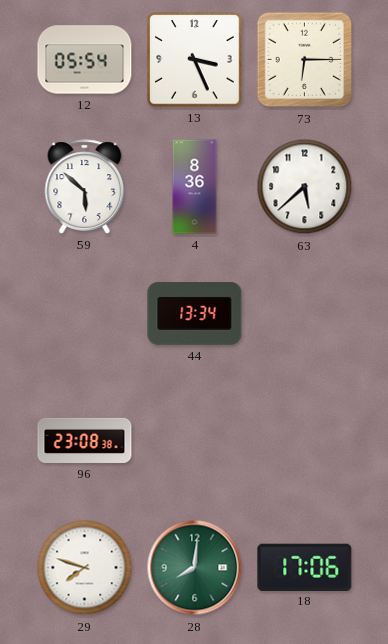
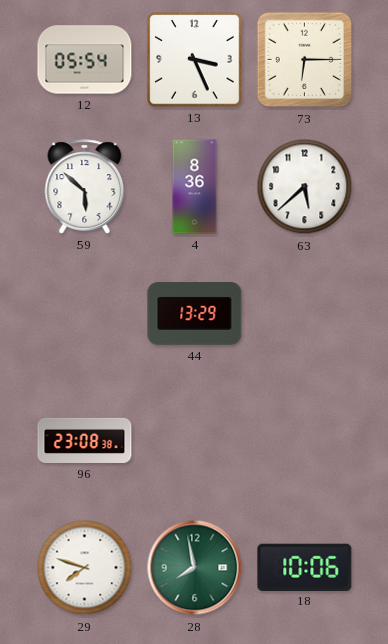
44: 13:34 -> 13:29
28: 8:01 -> 7:58
18: 17:06 -> 10:06
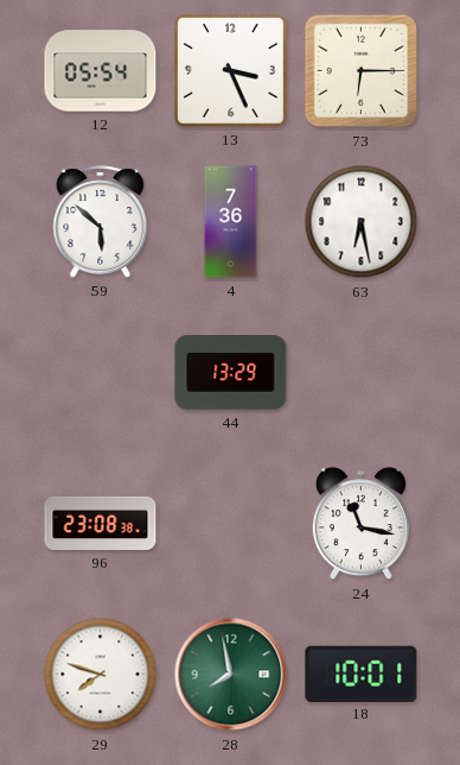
4: 8:36 -> 7:36
63: 5:38 -> 6:28
24: none -> 11:17
18: 10:06 -> 10:01
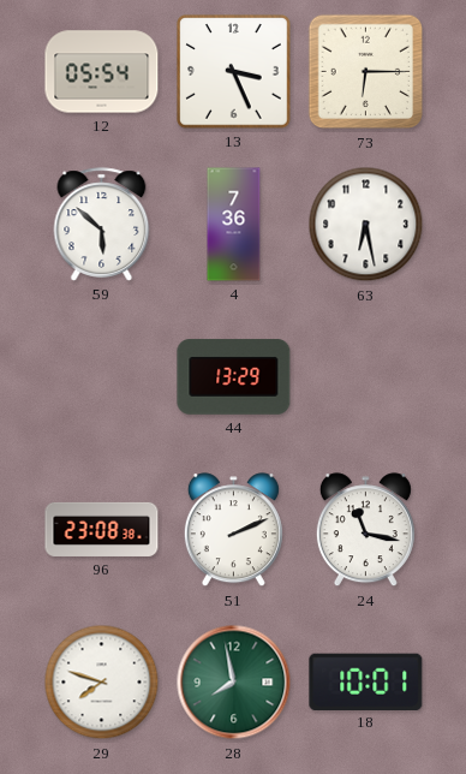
51: none -> 2:11
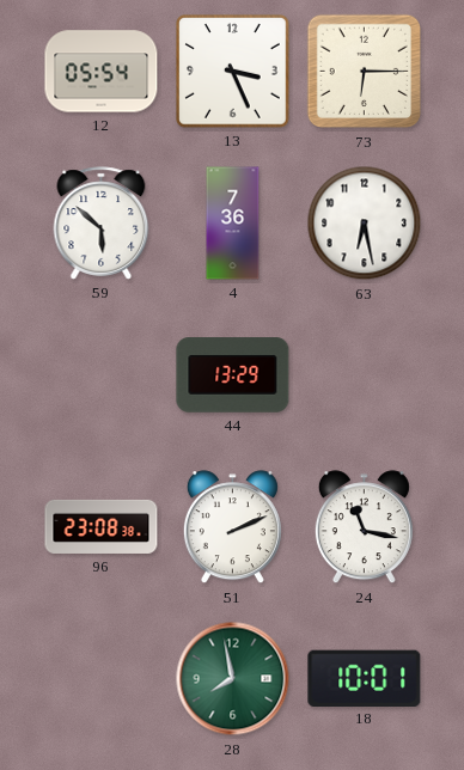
29: 7:48 -> none
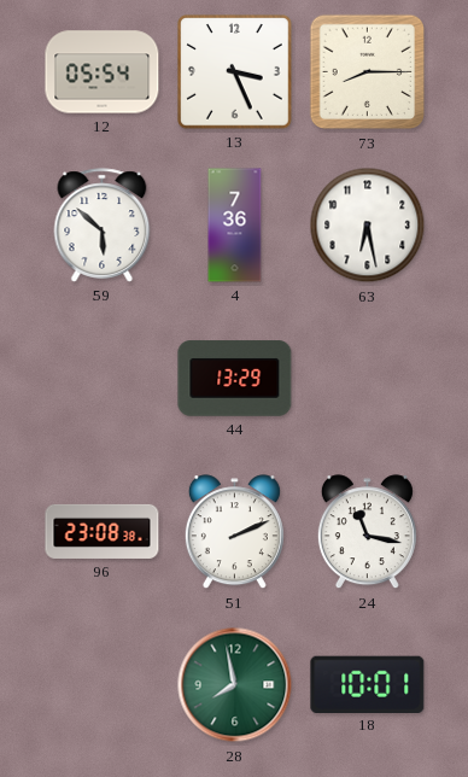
73: 6:15 -> 8:15
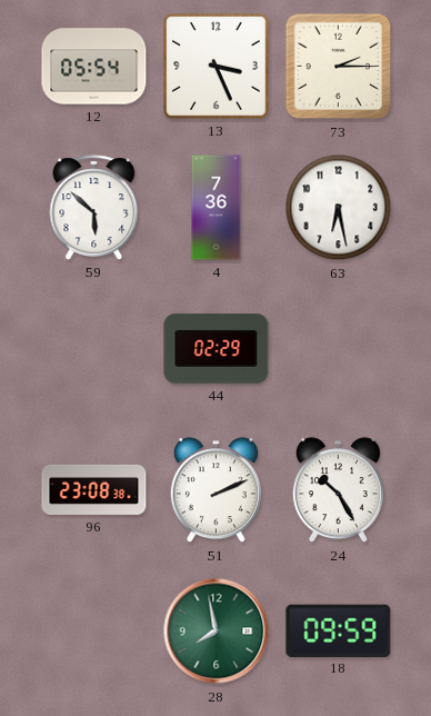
73: 8:15 -> 2:15
44: 13:29 -> 02:29
24: 11:17 -> 10:25
18: 10:01 -> 09:59
